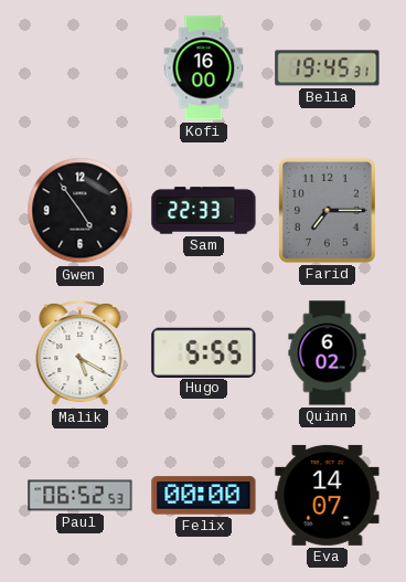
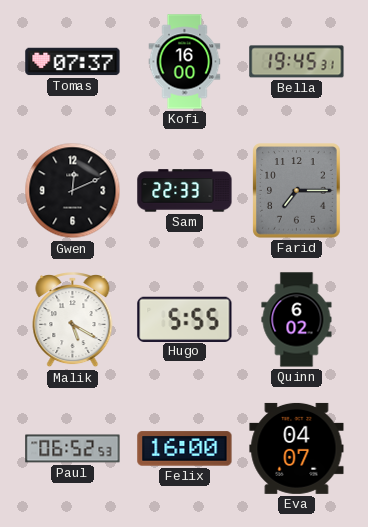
Tomas: none -> 07:37
Gwen: 4:54 -> 12:11
Felix: 00:00 -> 16:00
Eva: 14:07 -> 04:07
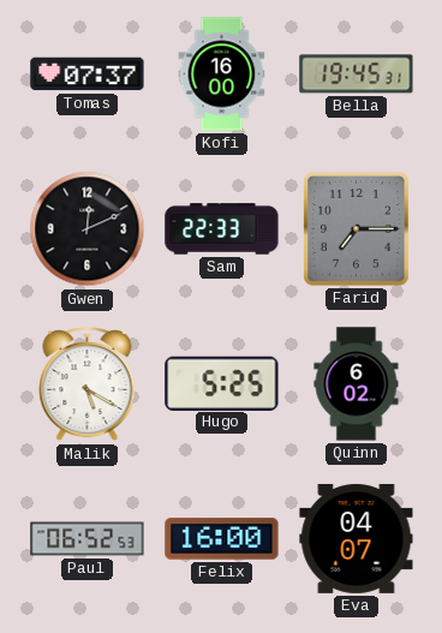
Hugo: 5:55 -> 5:25
